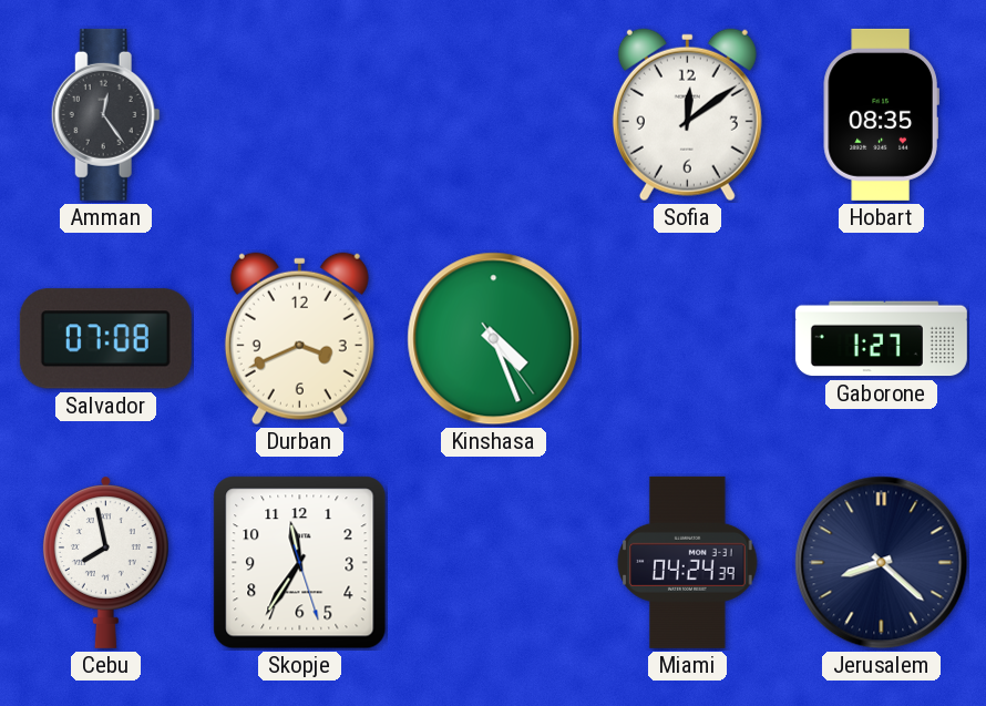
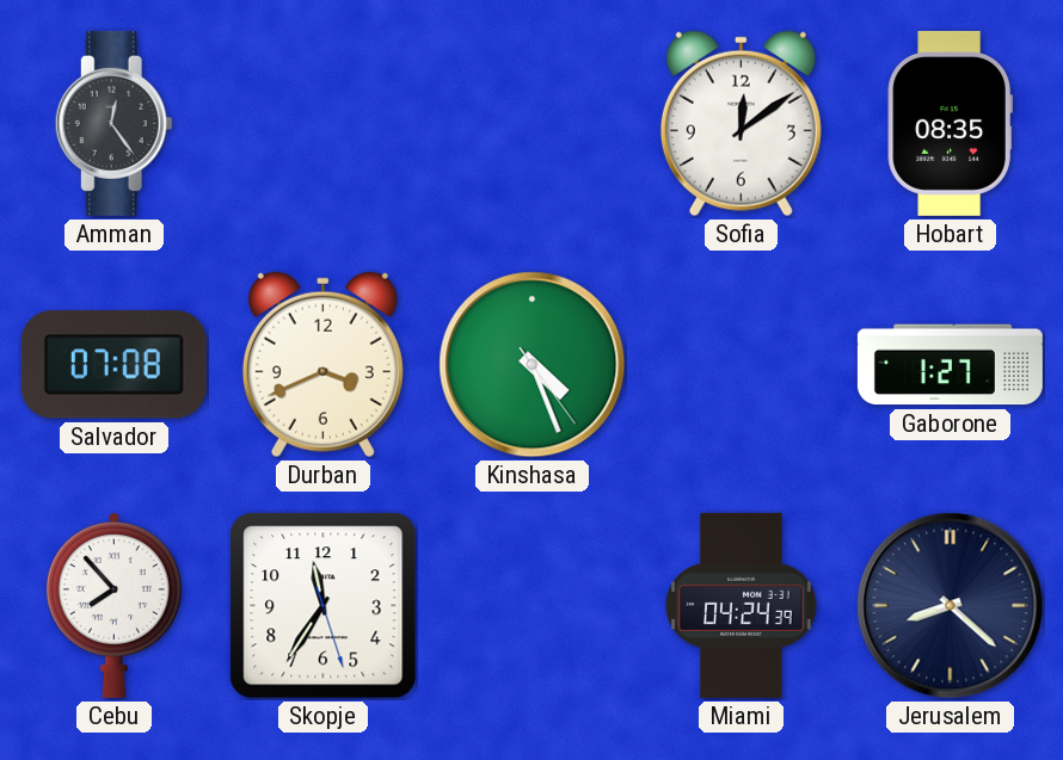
Cebu: 7:58 -> 7:53
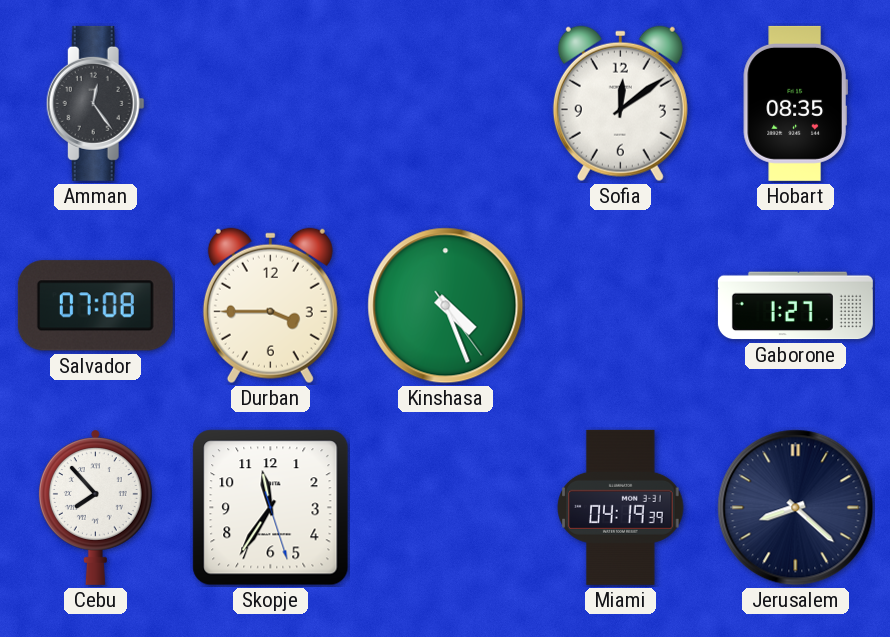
Durban: 3:41 -> 3:45
Miami: 04:24 -> 04:19
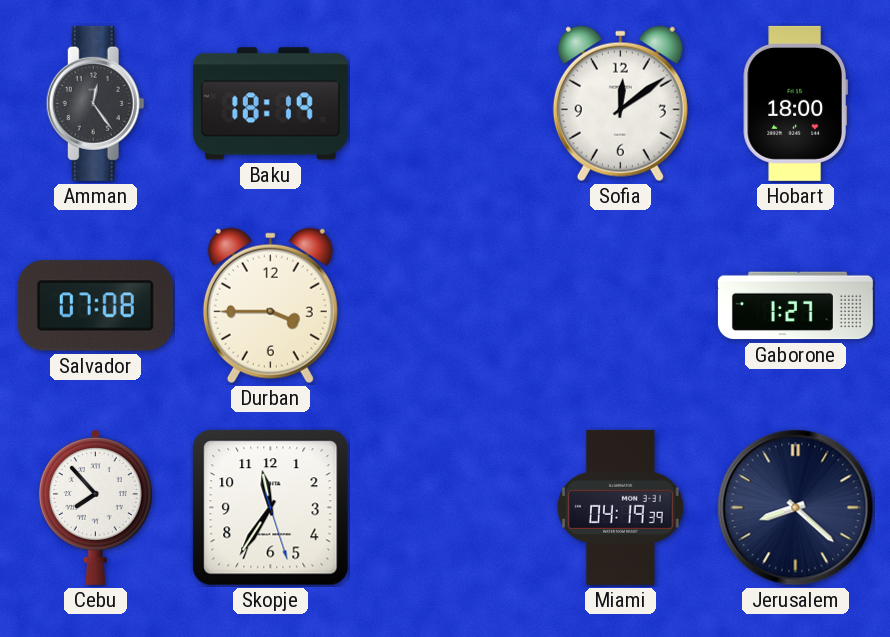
Baku: none -> 18:19
Hobart: 08:35 -> 18:00
Kinshasa: 4:26 -> none
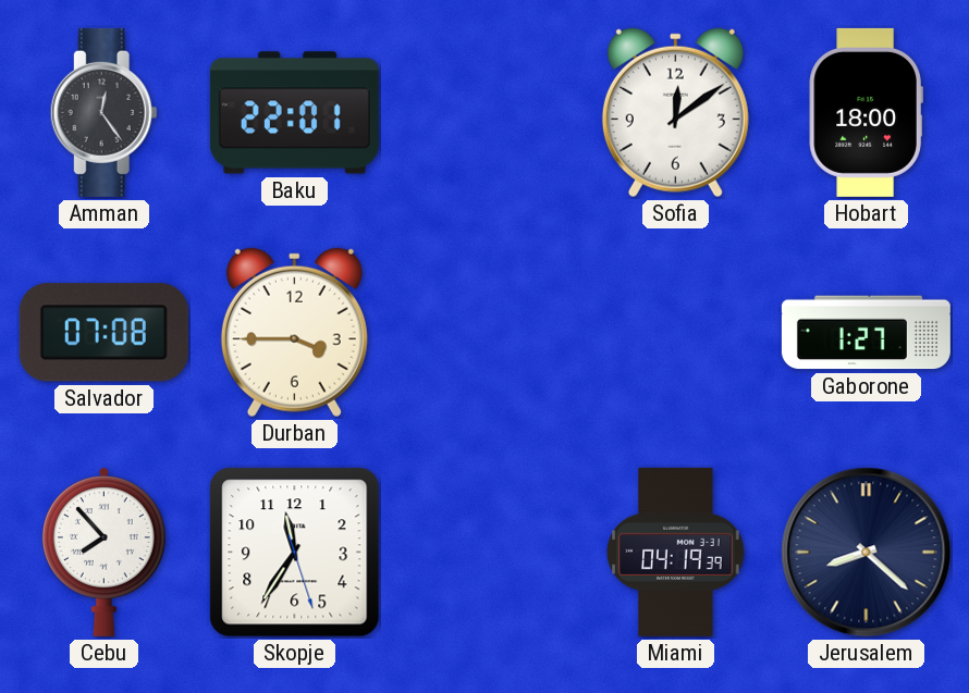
Baku: 18:19 -> 22:01
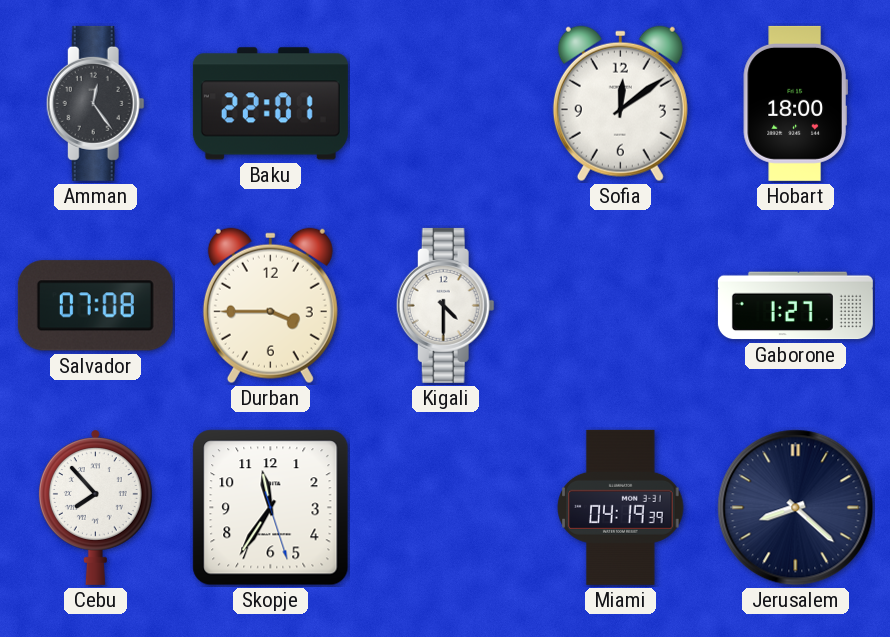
Kigali: none -> 4:30
